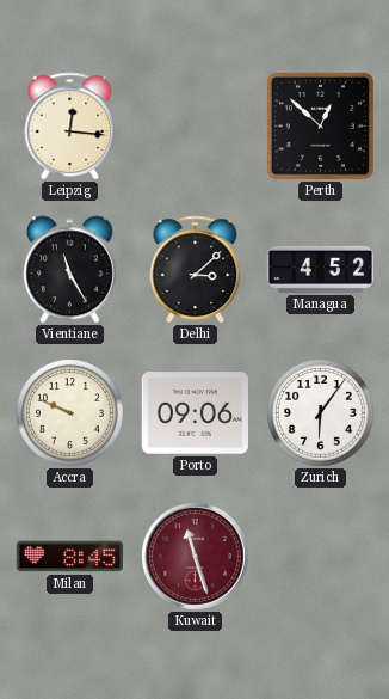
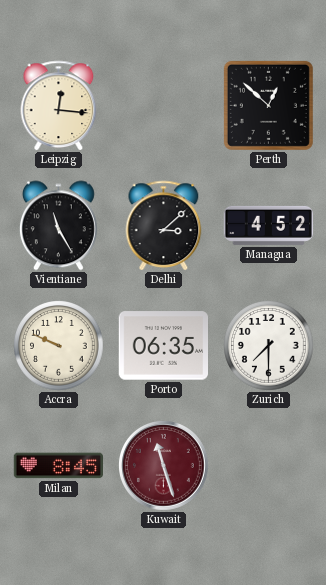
Porto: 09:06 -> 06:35
Zurich: 6:06 -> 7:30
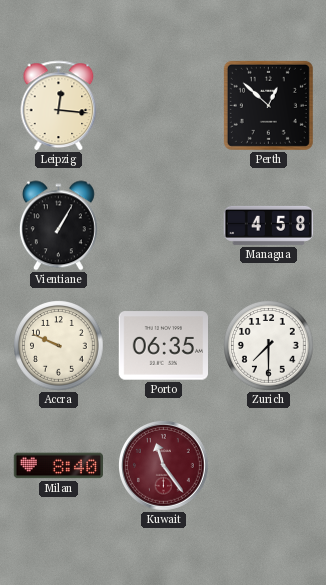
Vientiane: 11:25 -> 1:05
Delhi: 3:08 -> none
Managua: 4:52 -> 4:58
Milan: 8:45 -> 8:40
Kuwait: 11:27 -> 11:24
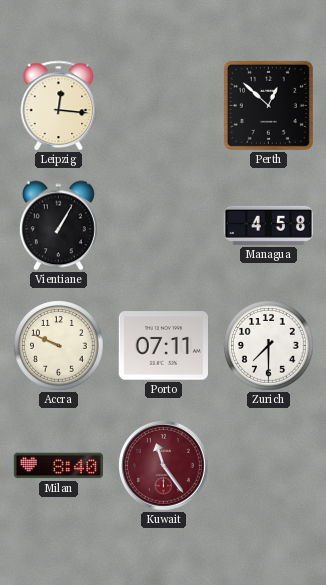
Porto: 06:35 -> 07:11
